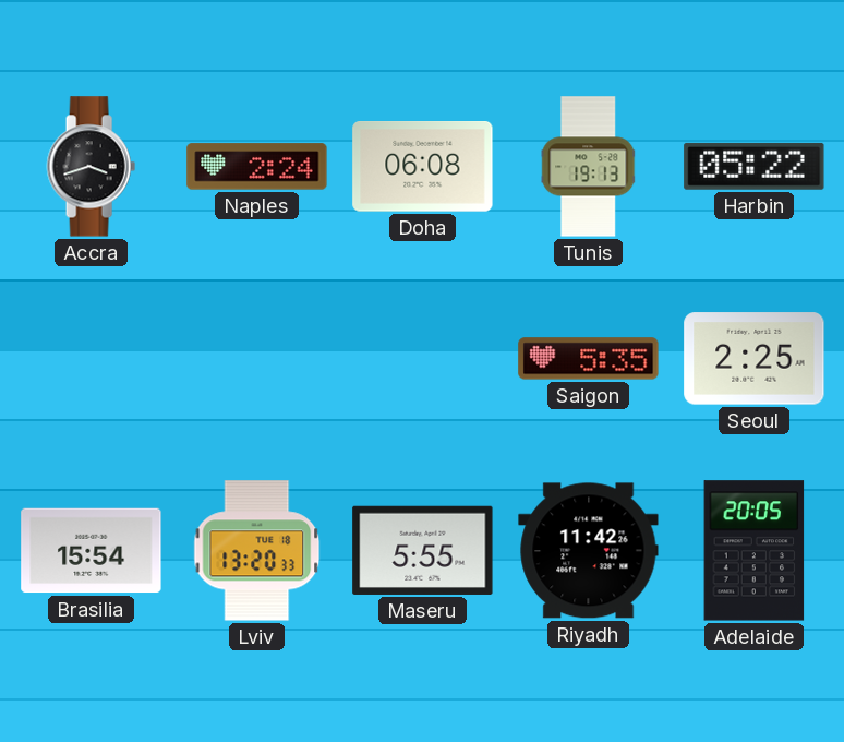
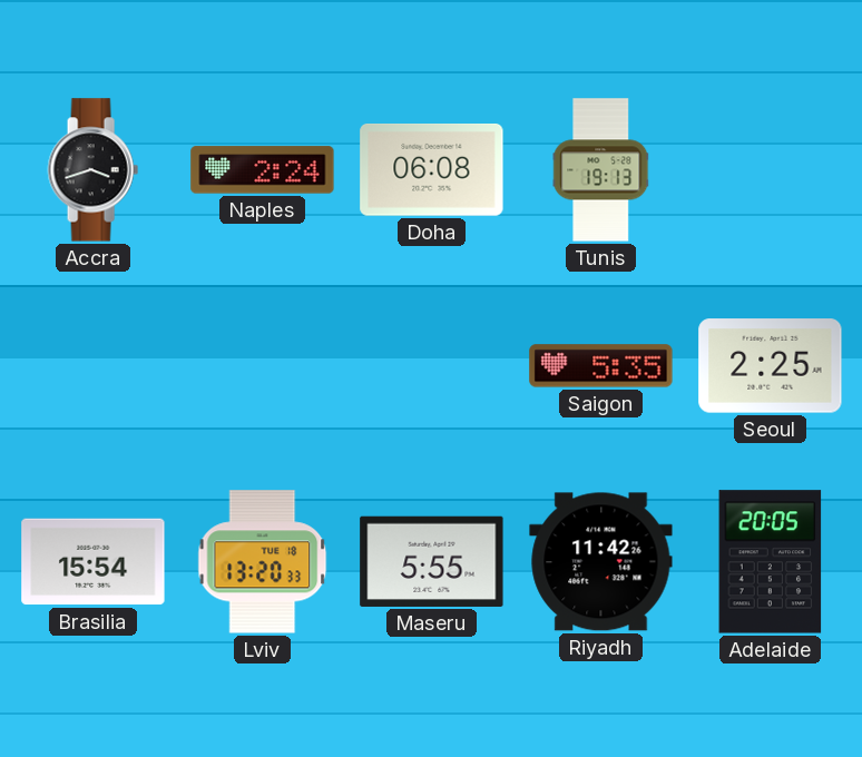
Harbin: 05:22 -> none
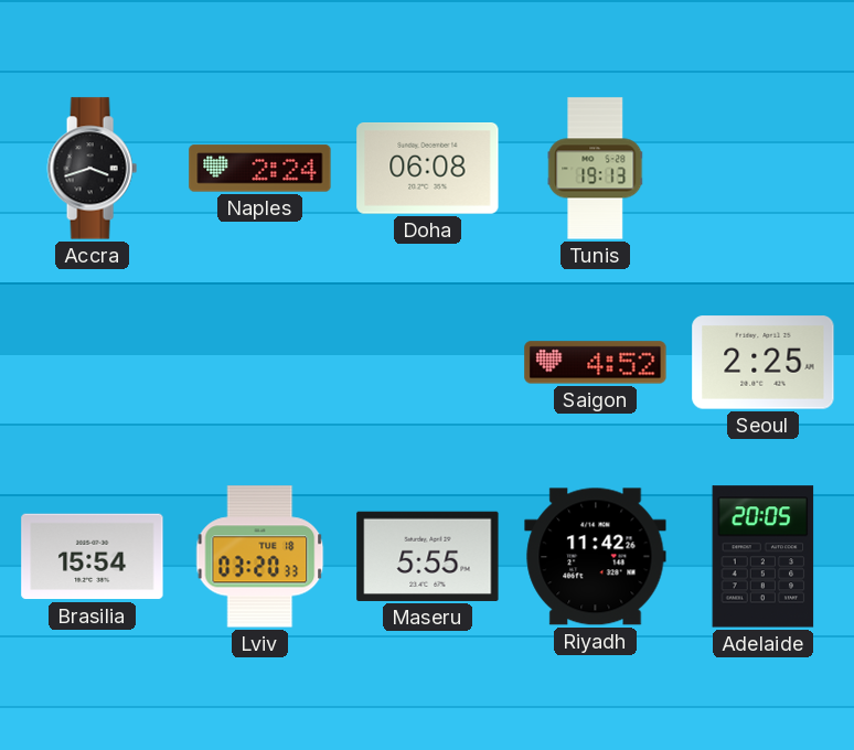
Saigon: 5:35 -> 4:52
Lviv: 13:20 -> 03:20
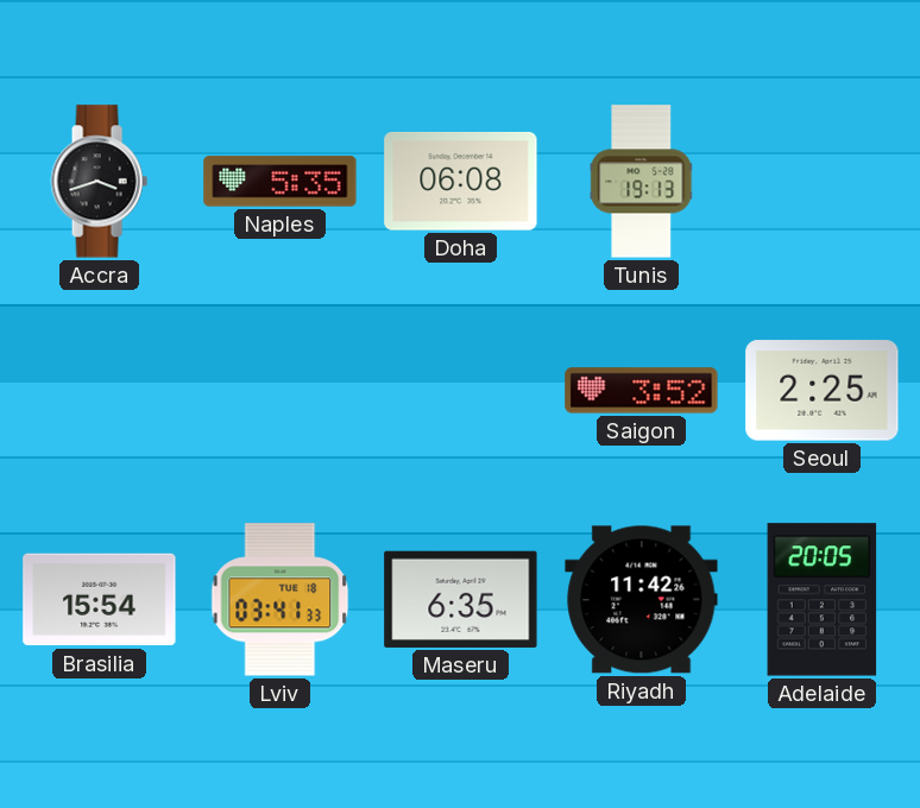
Naples: 2:24 -> 5:35
Saigon: 4:52 -> 3:52
Lviv: 03:20 -> 03:41
Maseru: 5:55 -> 6:35
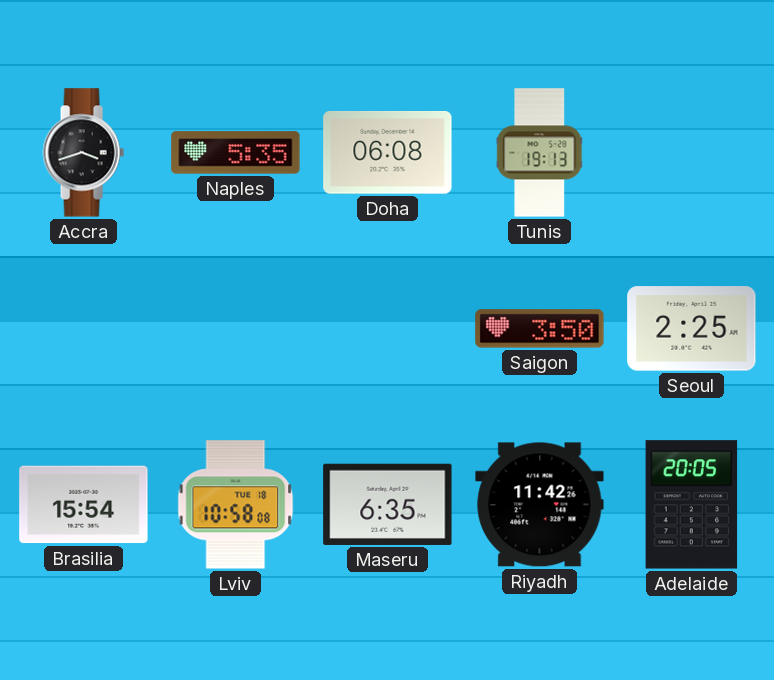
Saigon: 3:52 -> 3:50
Lviv: 03:41 -> 10:58
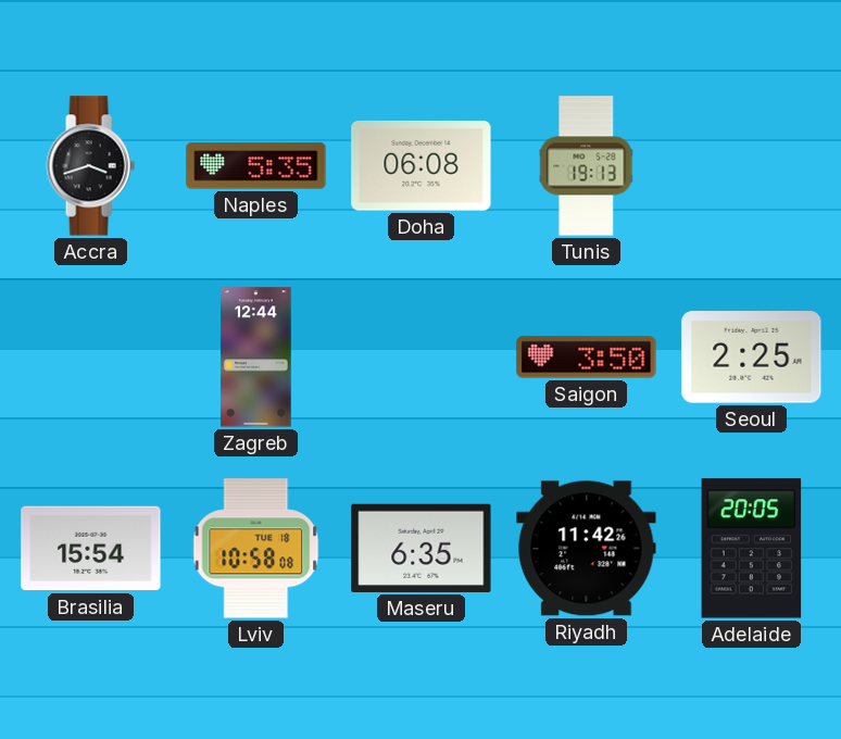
Zagreb: none -> 12:44
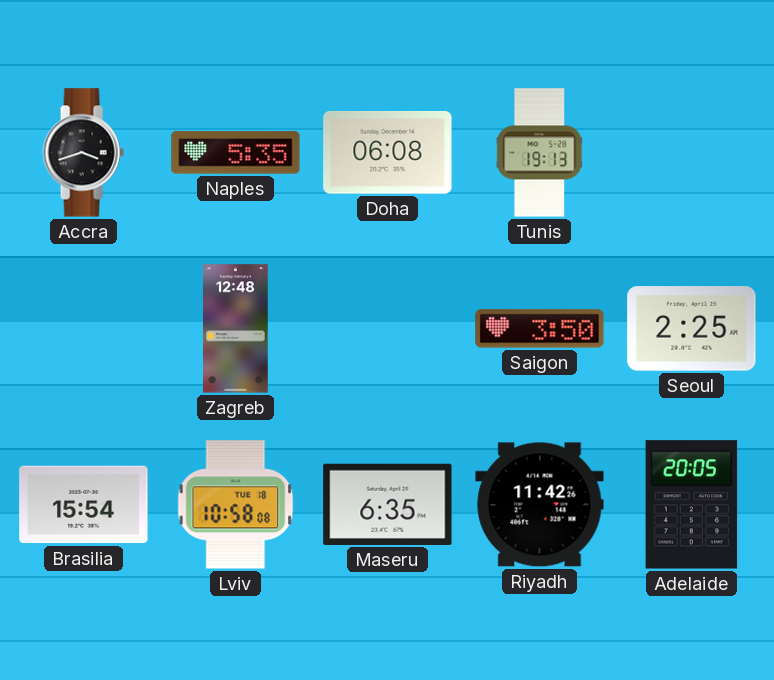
Zagreb: 12:44 -> 12:48
